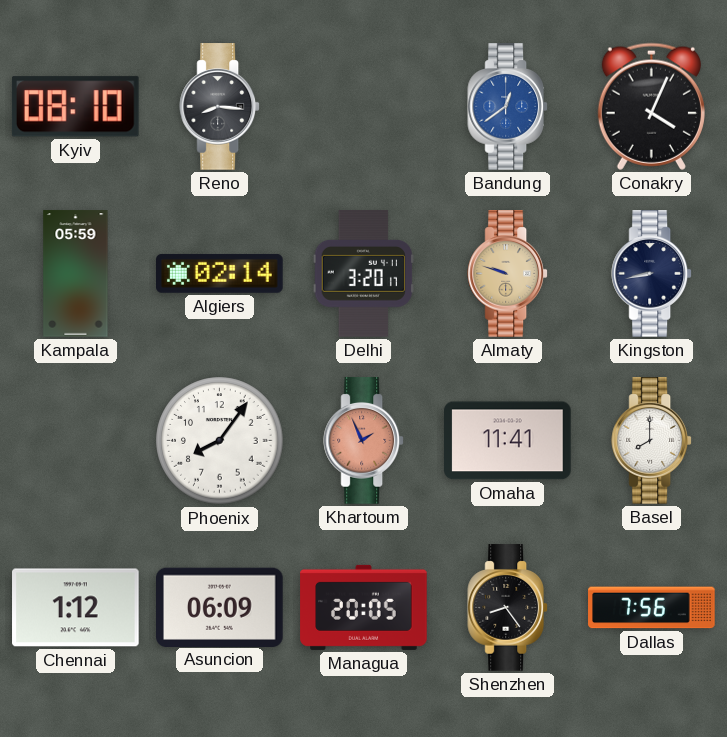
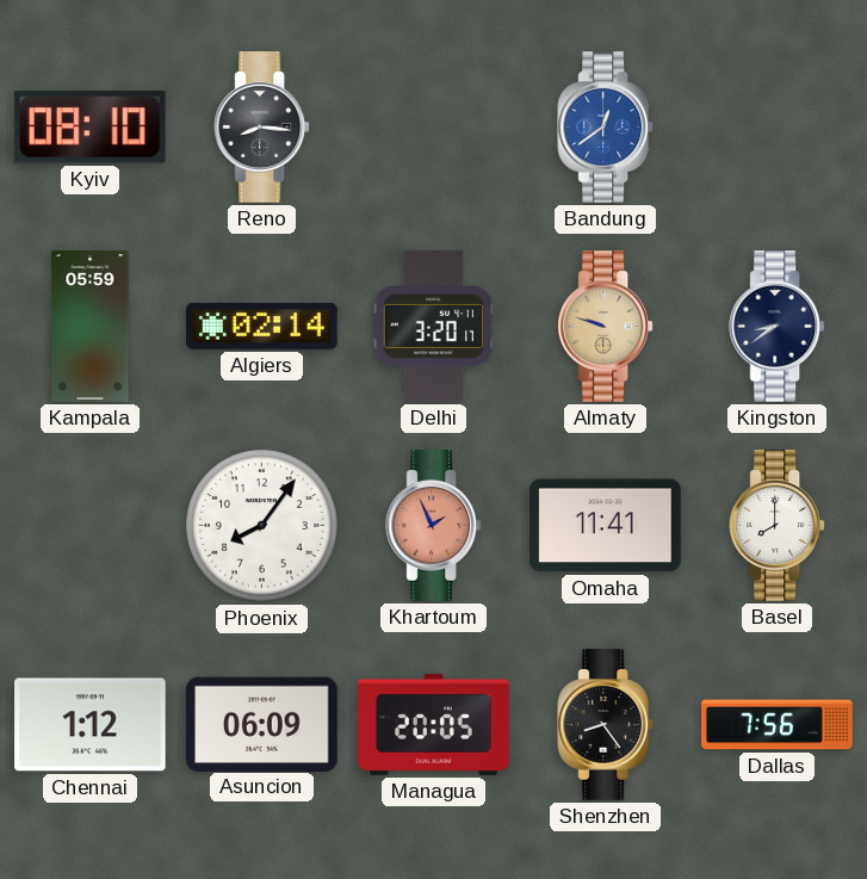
Conakry: 4:04 -> none
Kingston: 8:43 -> 8:39
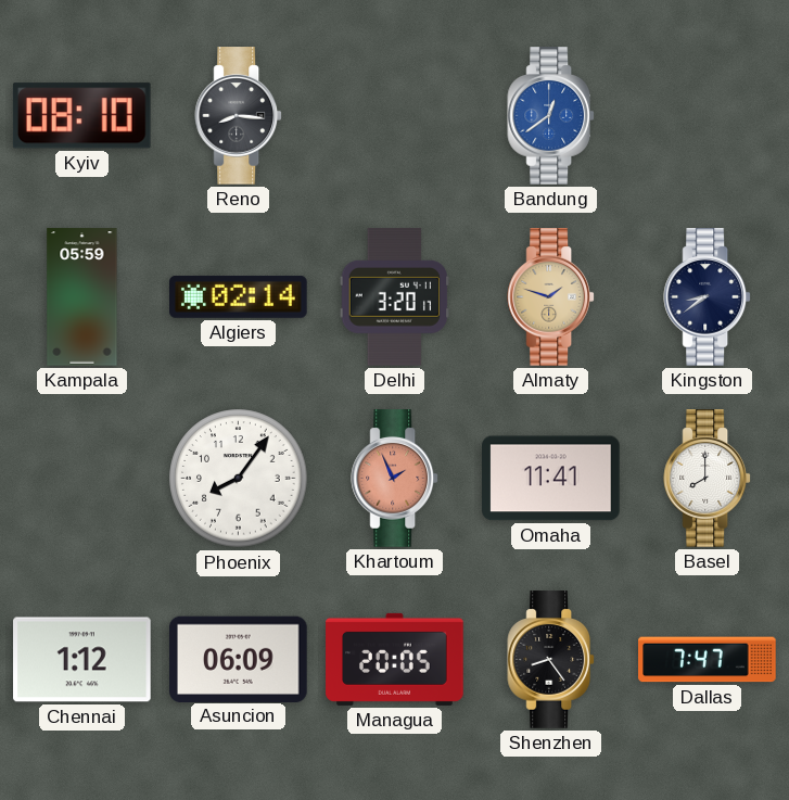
Almaty: 9:48 -> 1:48
Dallas: 7:56 -> 7:47
